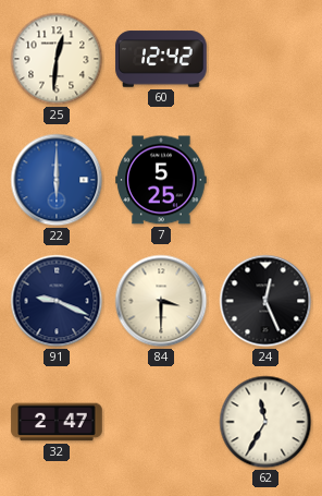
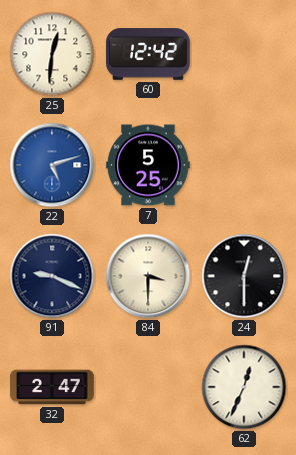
22: 6:00 -> 5:12
24: 12:26 -> 12:30
62: 11:35 -> 12:34
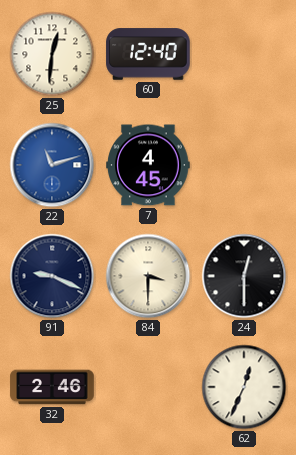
60: 12:42 -> 12:40
22: 5:12 -> 11:12
7: 5:25 -> 4:45
32: 2:47 -> 2:46
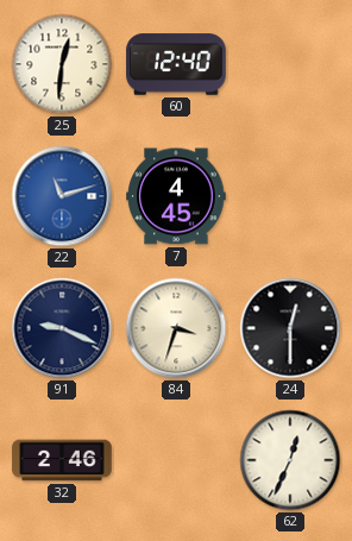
84: 3:30 -> 3:33
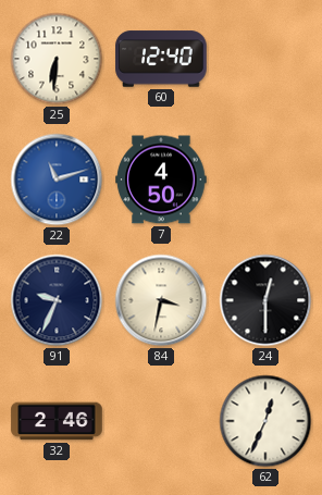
25: 12:31 -> 6:31
7: 4:45 -> 4:50
91: 9:19 -> 9:34
84: 3:33 -> 3:32
